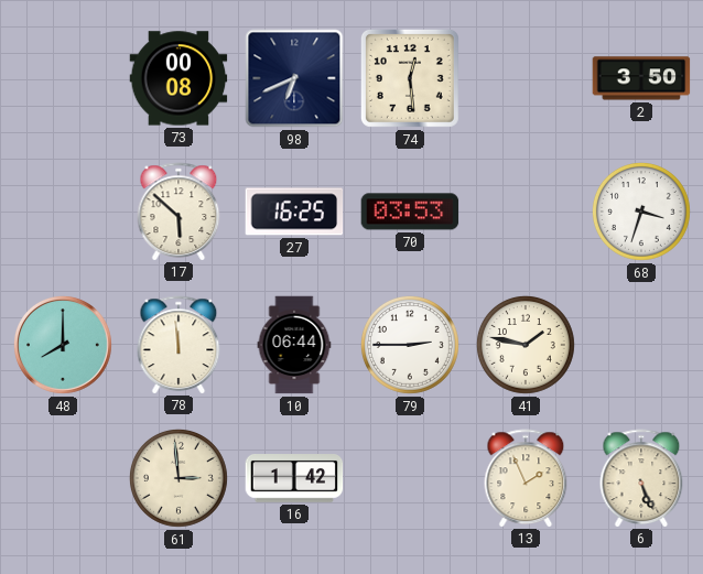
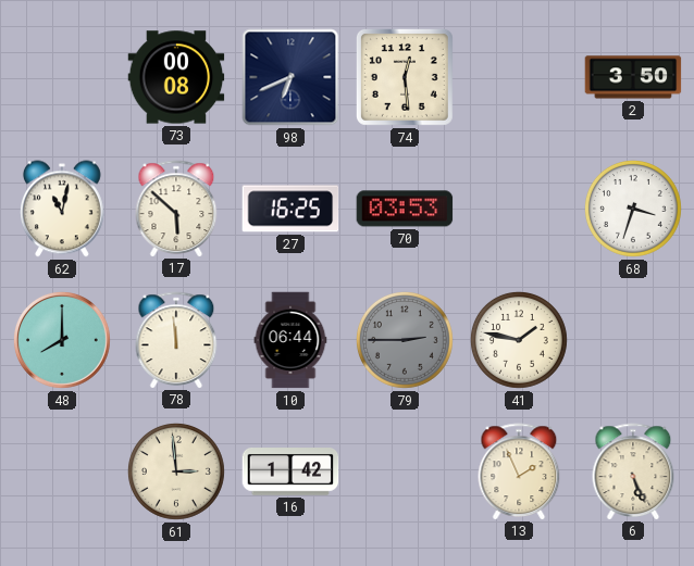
62: none -> 11:02
79 dial: white -> grey
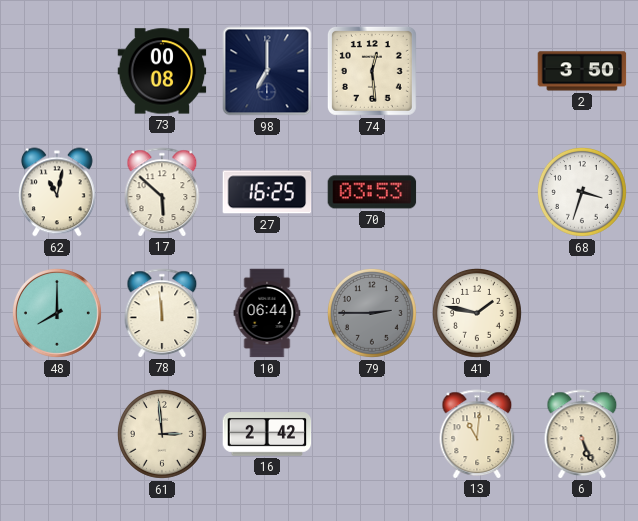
98: 6:41 -> 7:00
16: 1:42 -> 2:42
13: 1:56 -> 11:01
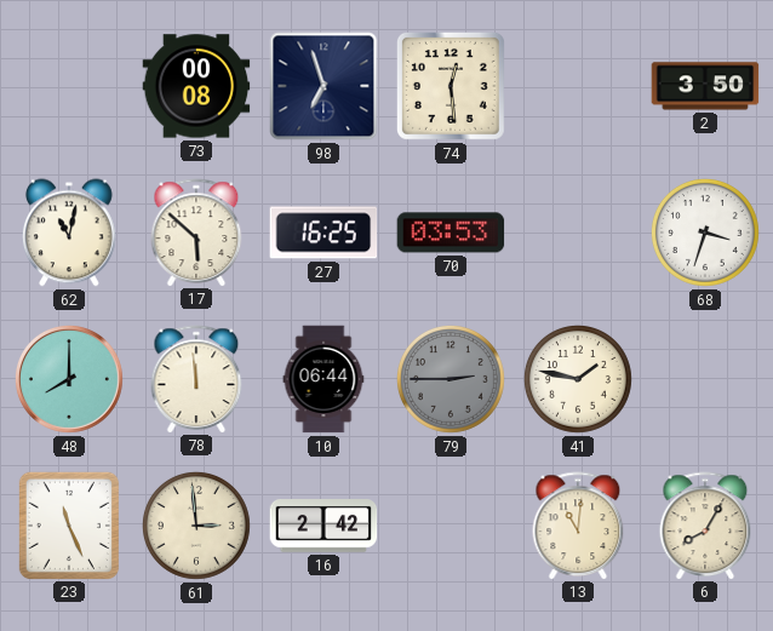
98: 7:00 -> 6:57
23: none -> 11:26
6: 5:26 -> 8:05
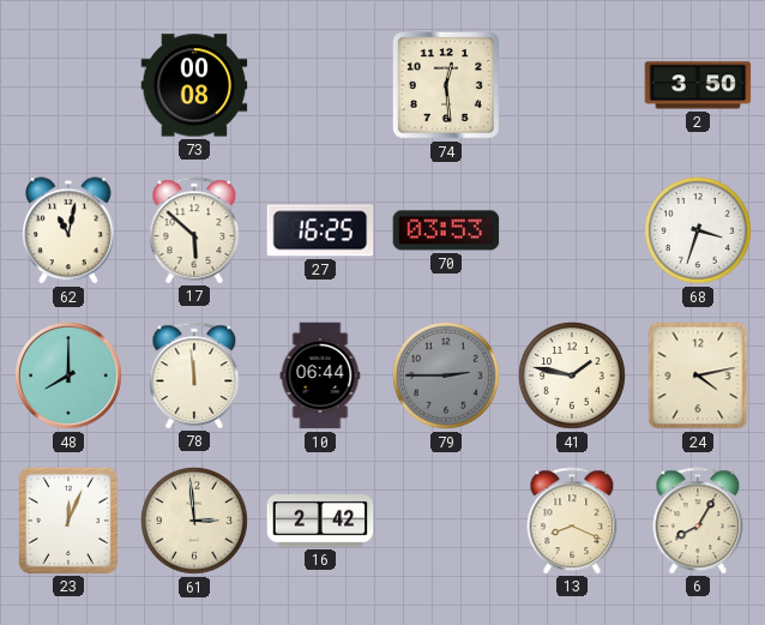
98: 6:57 -> none
24: none -> 4:13
23: 11:26 -> 12:04
13: 11:01 -> 8:19
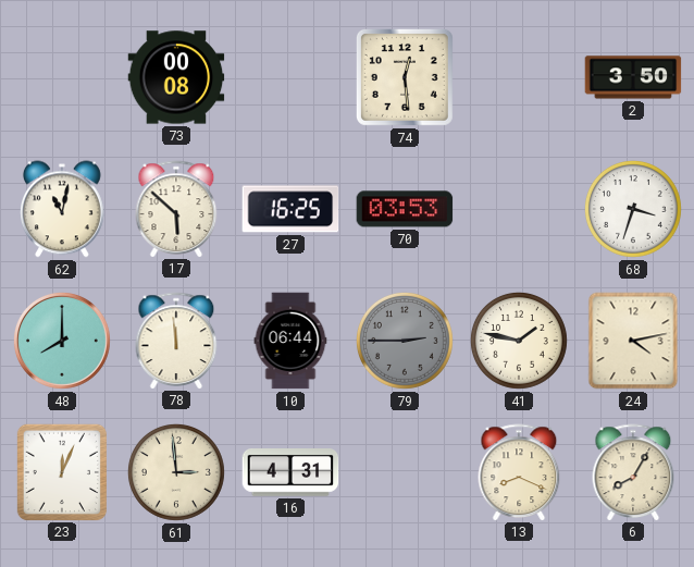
16: 2:42 -> 4:31
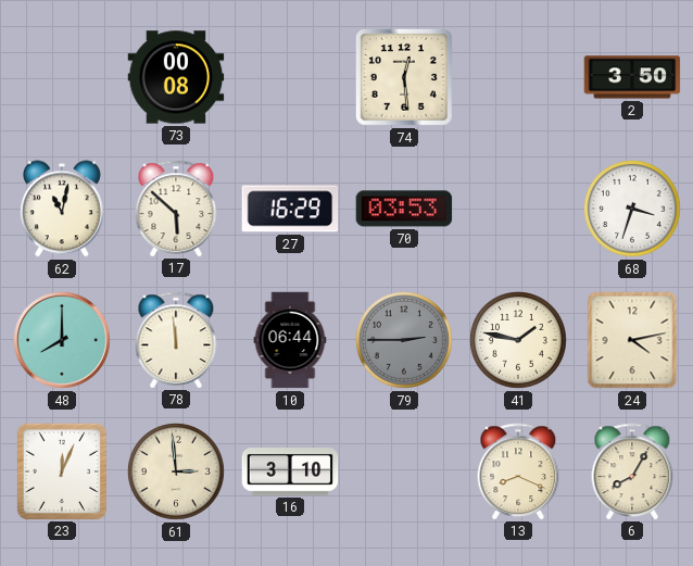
27: 16:25 -> 16:29
16: 4:31 -> 3:10
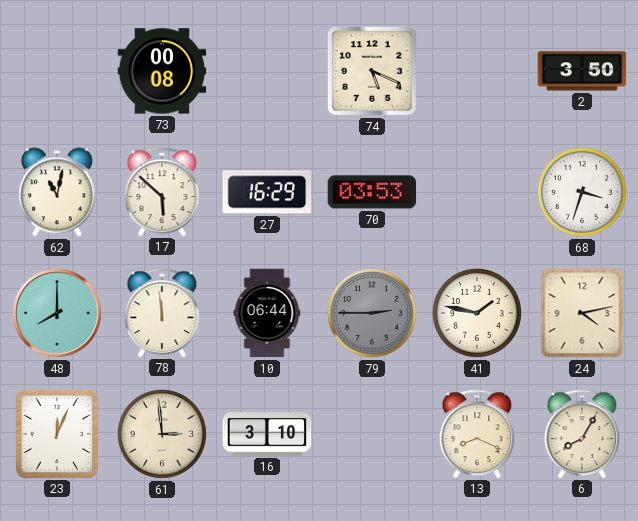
74: 12:29 -> 5:19
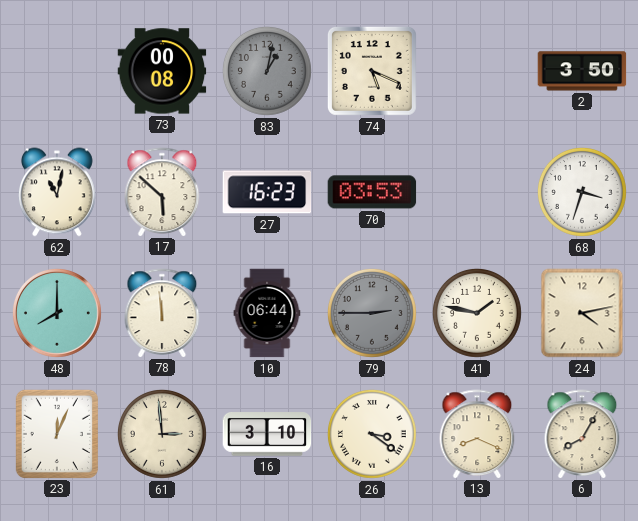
83: none -> 1:02
27: 16:29 -> 16:23
26: none -> 3:21
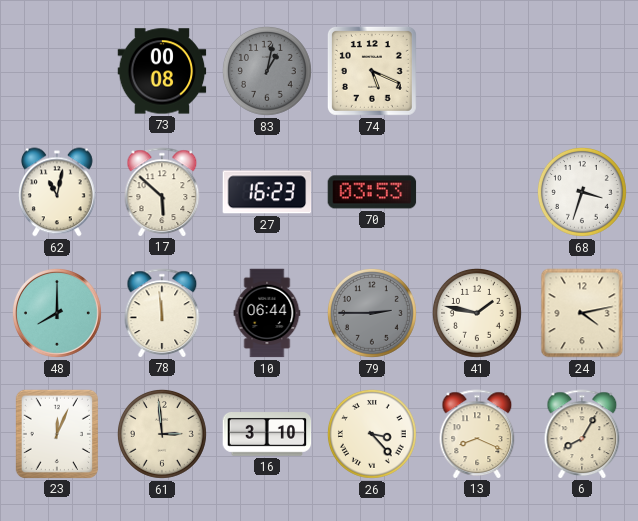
2: 3:50 -> none
26: 3:21 -> 3:23
